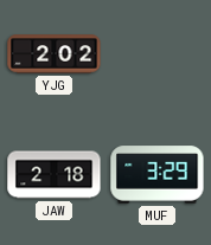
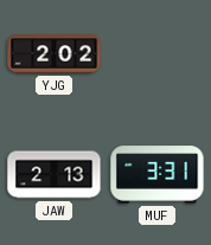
JAW: 2:18 -> 2:13
MUF: 3:29 -> 3:31
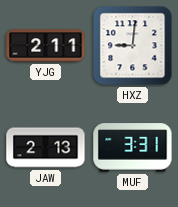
YJG: 2:02 -> 2:11
HXZ: none -> 9:01
